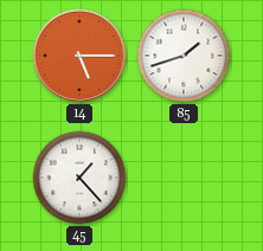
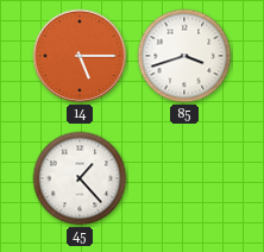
85: 1:42 -> 3:42
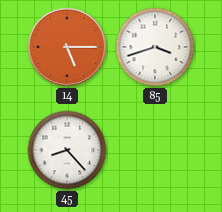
45: 1:23 -> 8:23
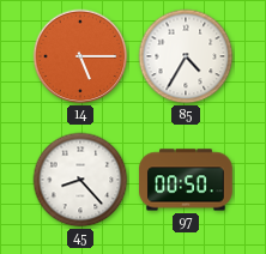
85: 3:42 -> 4:35
97: none -> 00:50
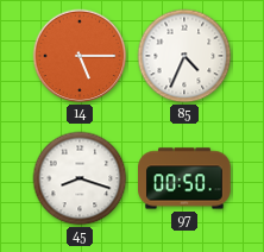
85: 4:35 -> 4:34
45: 8:23 -> 8:18
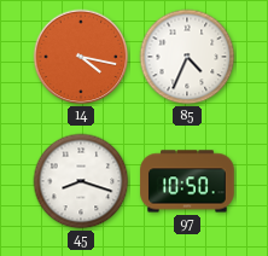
14: 5:15 -> 4:17
97: 00:50 -> 10:50
